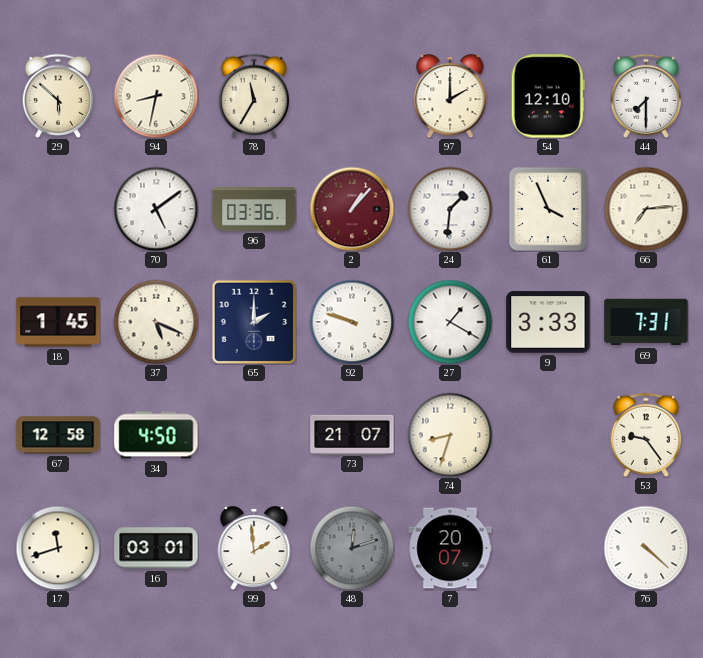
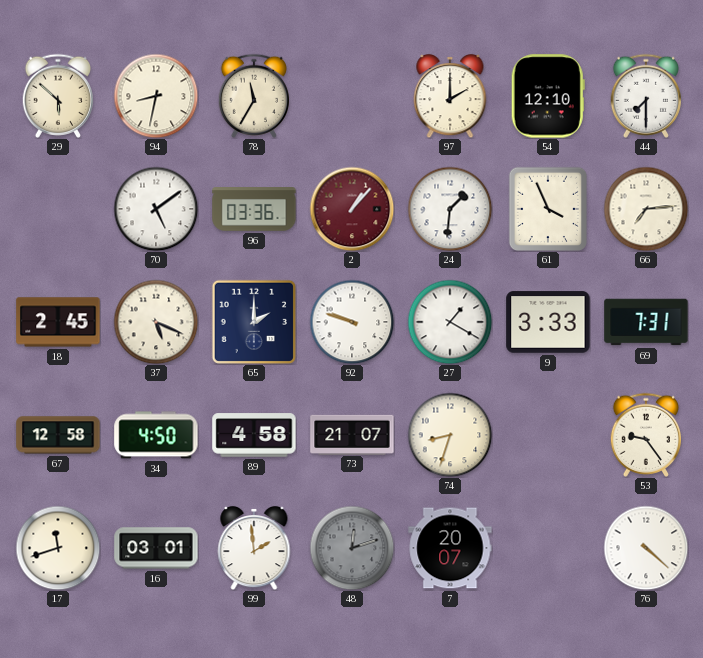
18: 1:45 -> 2:45
89: none -> 4:58
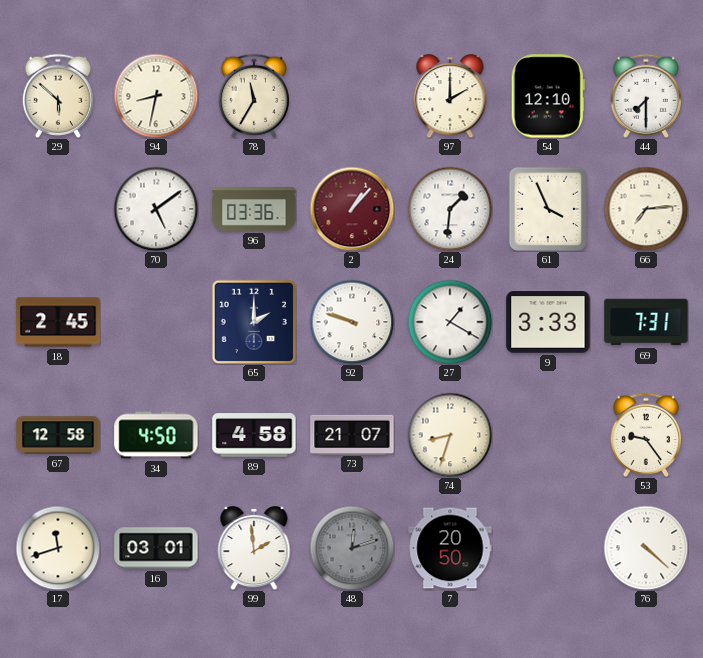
37: 5:19 -> none
7: 20:07 -> 20:50
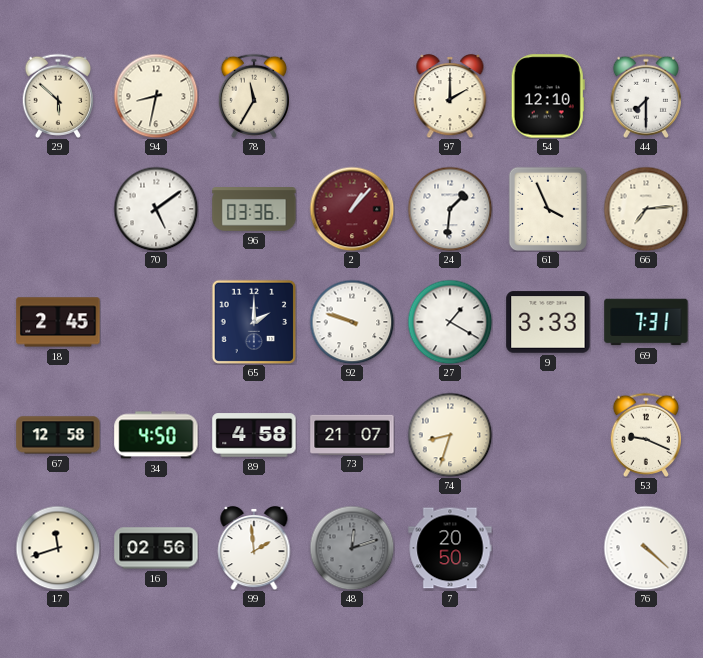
53: 9:24 -> 9:19
16: 03:01 -> 02:56
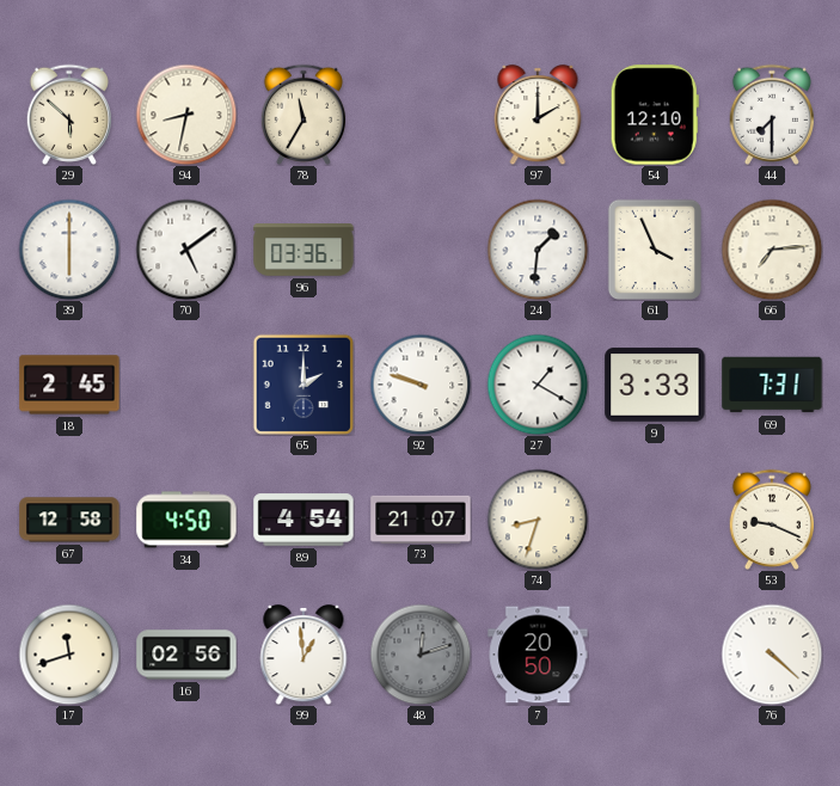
39: none -> 6:00
2: 1:07 -> none
89: 4:58 -> 4:54
99: 1:59 -> 12:59
